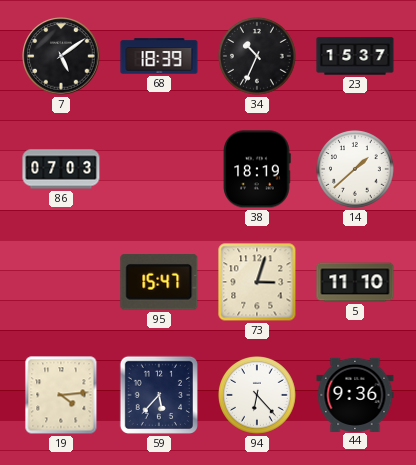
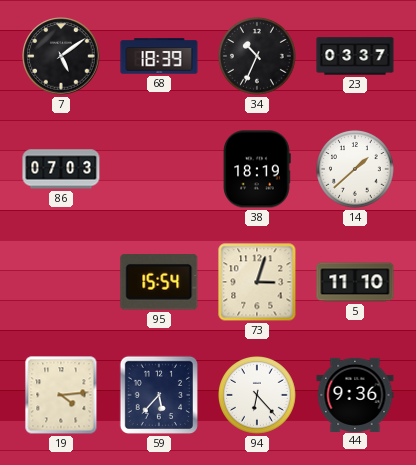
23: 15:37 -> 03:37
95: 15:47 -> 15:54
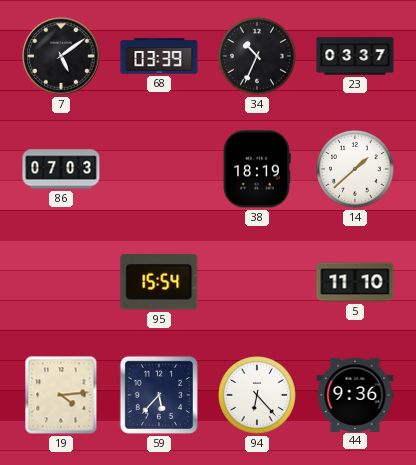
68: 18:39 -> 03:39
73: 3:03 -> none
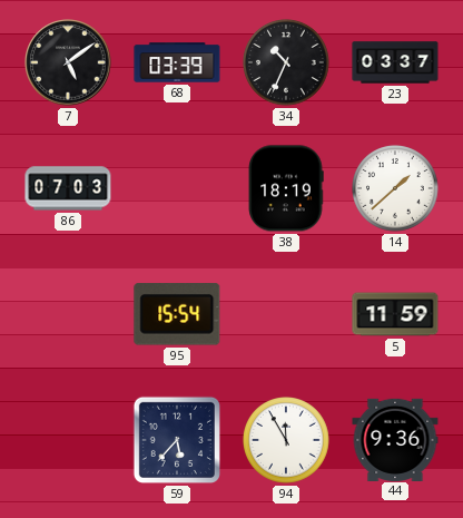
5: 11:10 -> 11:59
19: 4:14 -> none
94: 6:23 -> 11:55
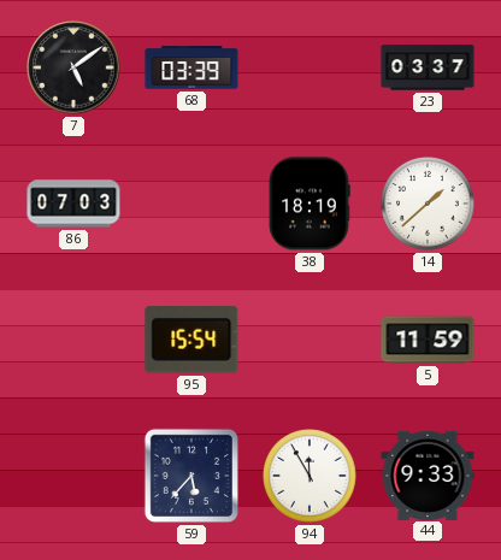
34: 10:34 -> none
44: 9:36 -> 9:33
